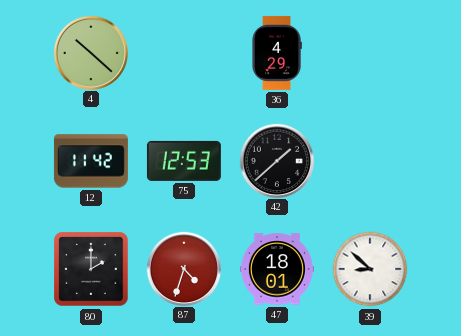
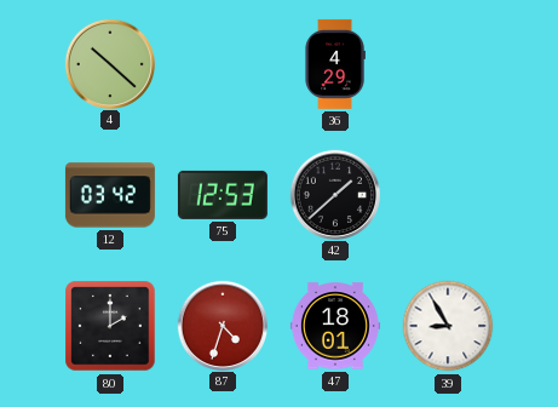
12: 11:42 -> 03:42
39: 8:52 -> 8:55
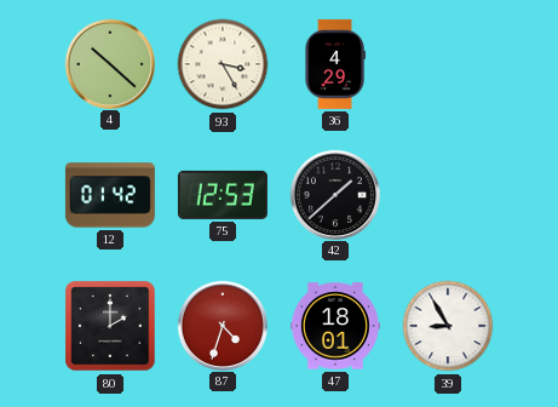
93: none -> 3:25
12: 03:42 -> 01:42
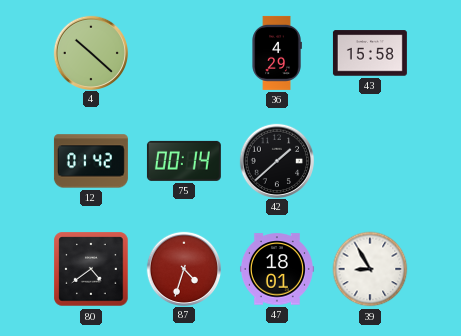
93: 3:25 -> none
43: none -> 15:58
75: 12:53 -> 00:14
80: 2:00 -> 4:39
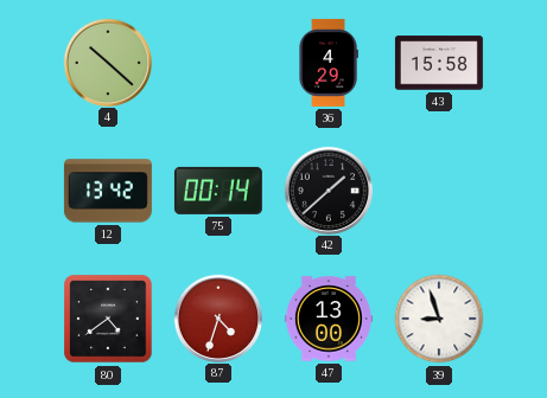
12: 01:42 -> 13:42
47: 18:01 -> 13:00
39: 8:55 -> 8:57
